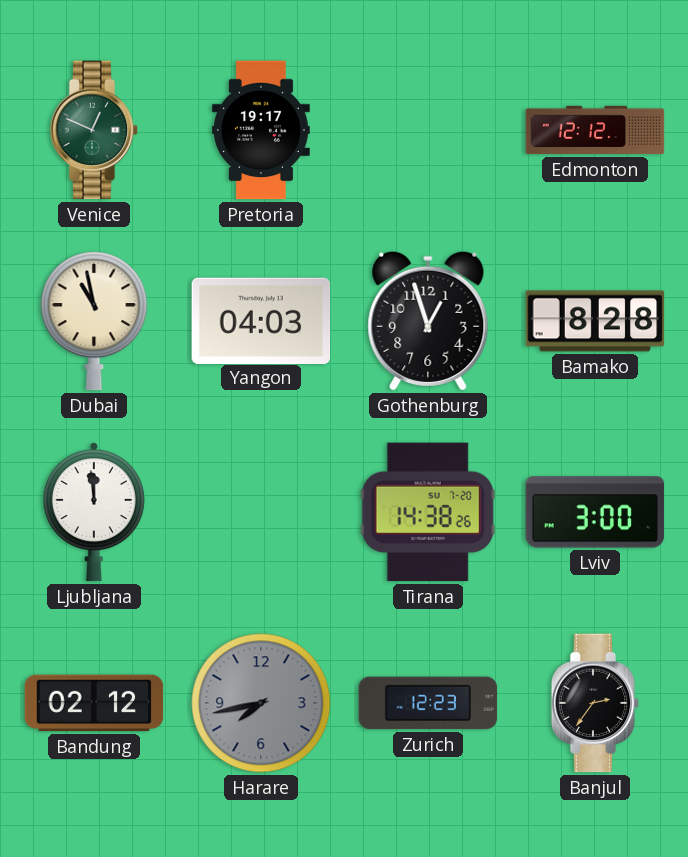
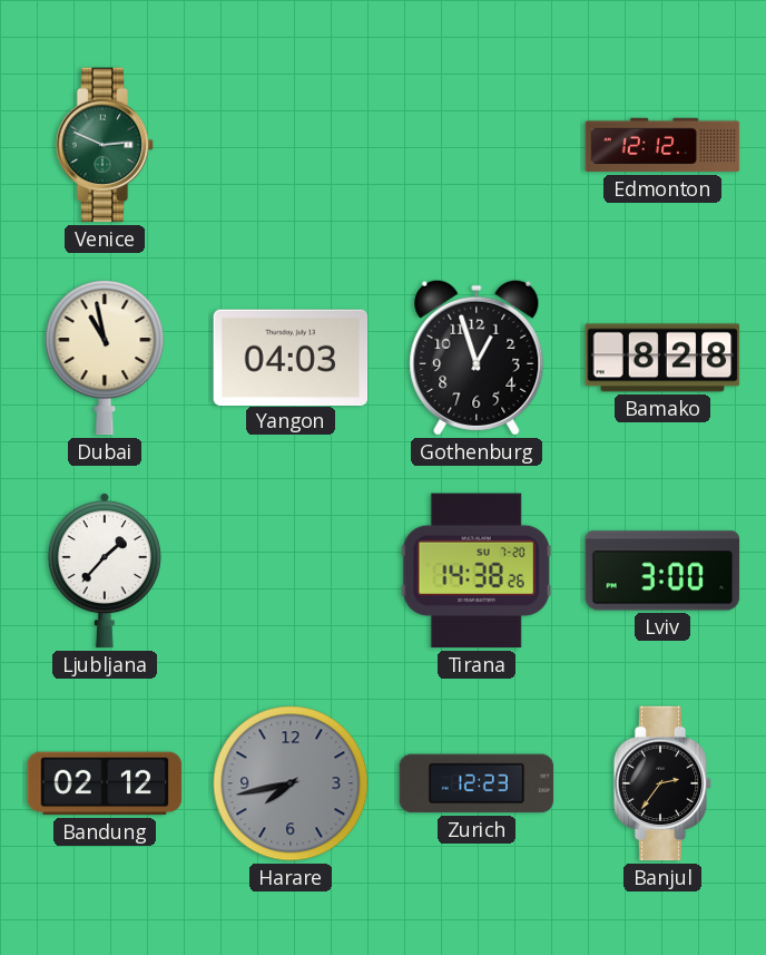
Venice: 12:49 -> 2:49
Pretoria: 19:17 -> none
Ljubljana: 11:59 -> 1:37
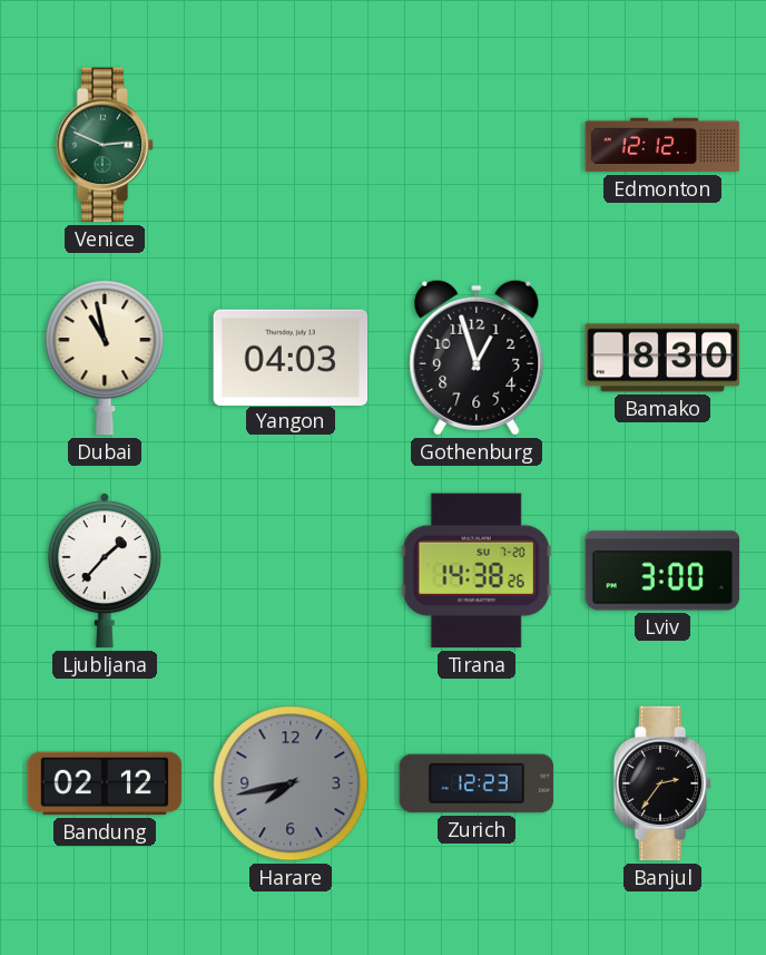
Bamako: 8:28 -> 8:30
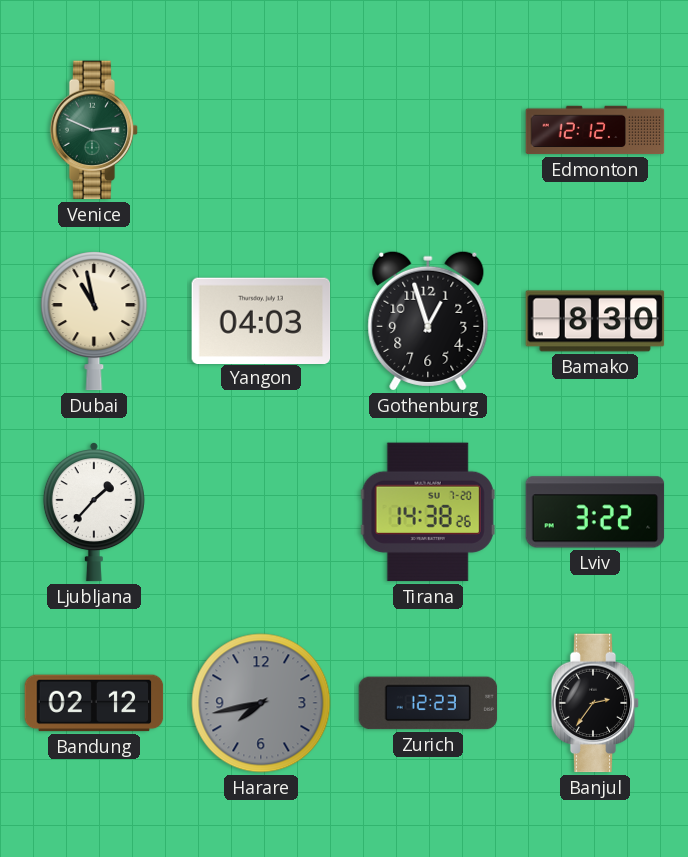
Lviv: 3:00 -> 3:22
